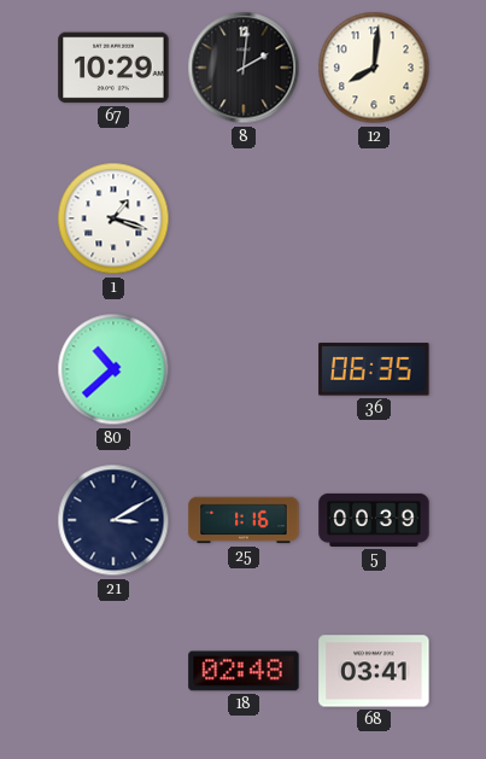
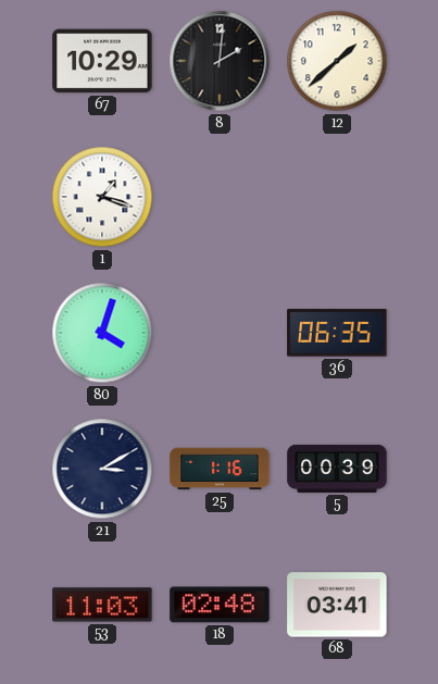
12: 8:01 -> 1:38
80: 10:38 -> 4:03
53: none -> 11:03
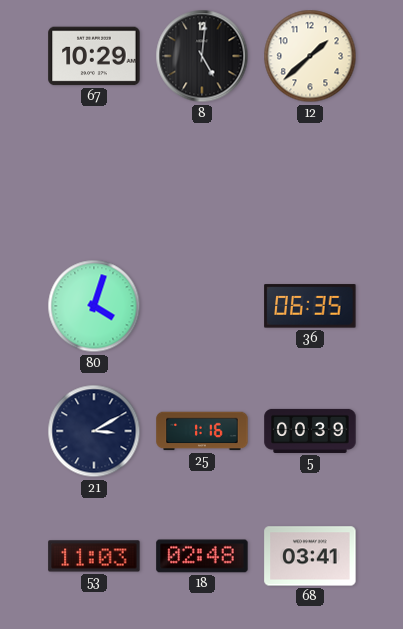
8: 2:01 -> 5:01
1: 1:18 -> none
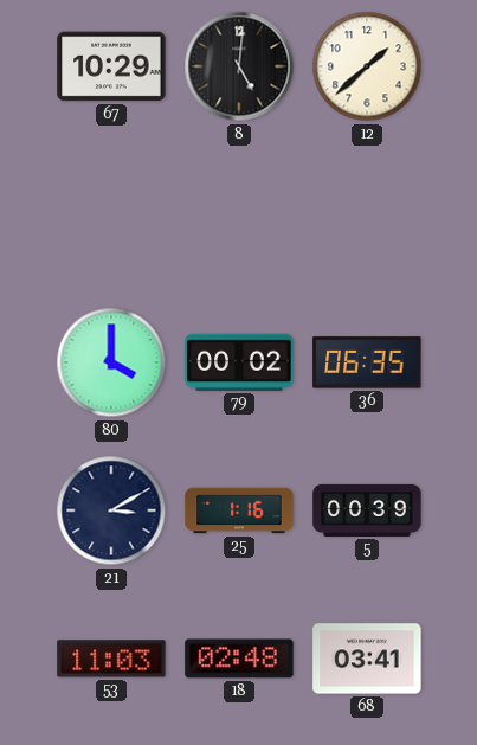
80: 4:03 -> 4:00
79: none -> 00:02
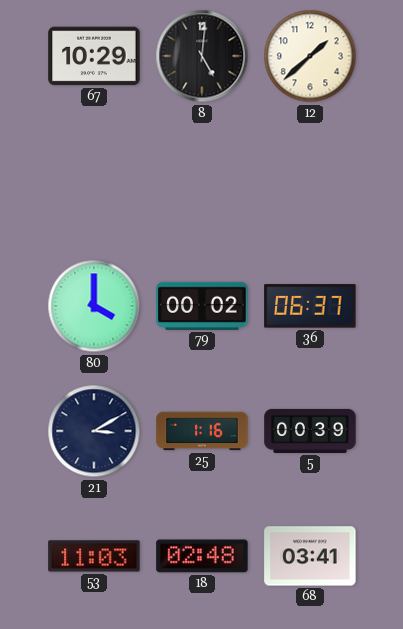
36: 06:35 -> 06:37
